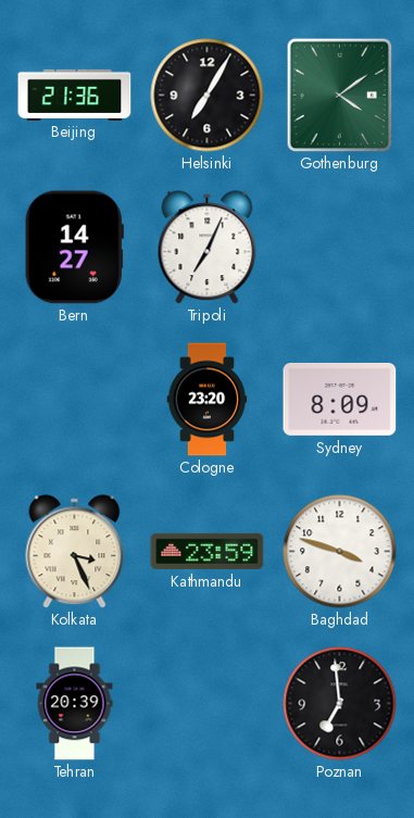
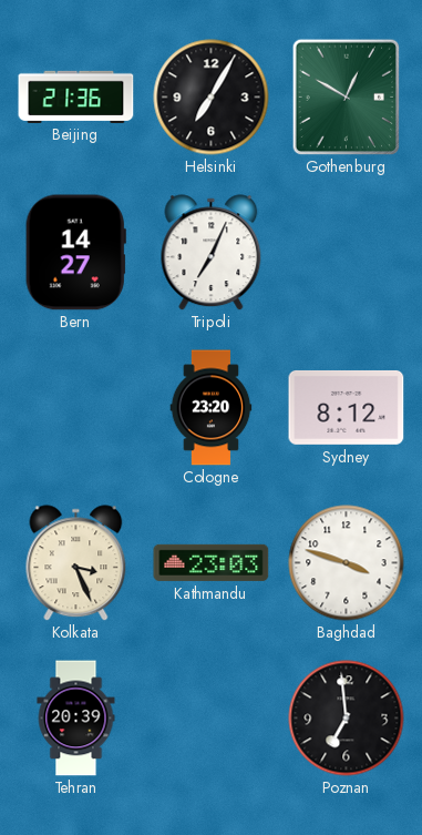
Gothenburg: 4:09 -> 12:50
Sydney: 8:09 -> 8:12
Kathmandu: 23:59 -> 23:03
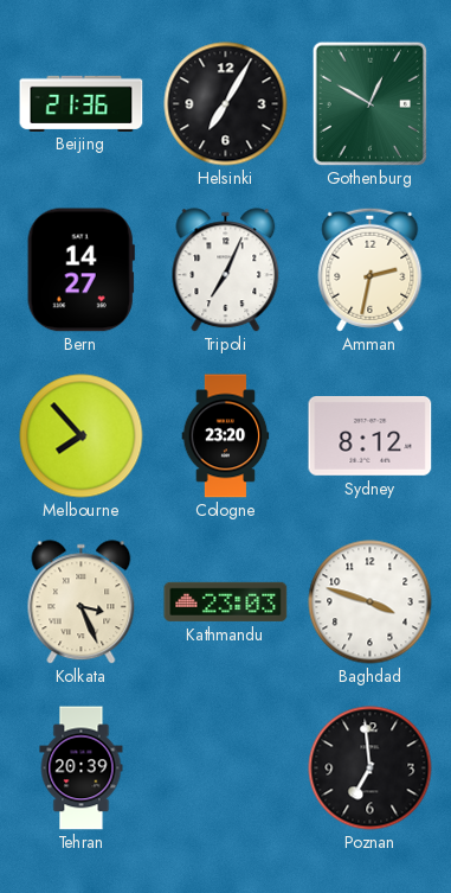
Amman: none -> 2:32
Melbourne: none -> 7:53
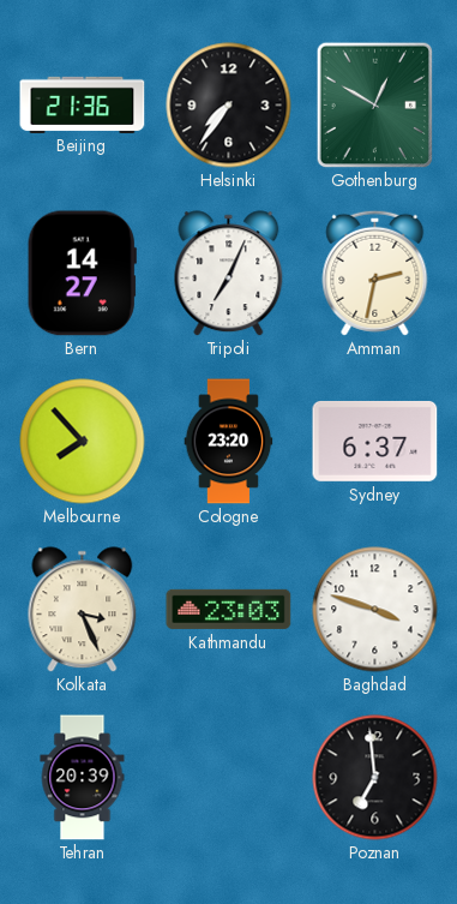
Helsinki: 7:05 -> 7:36
Sydney: 8:12 -> 6:37
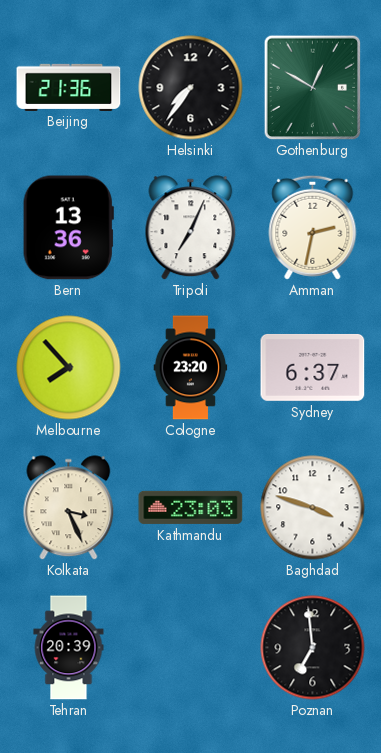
Bern: 14:27 -> 13:36
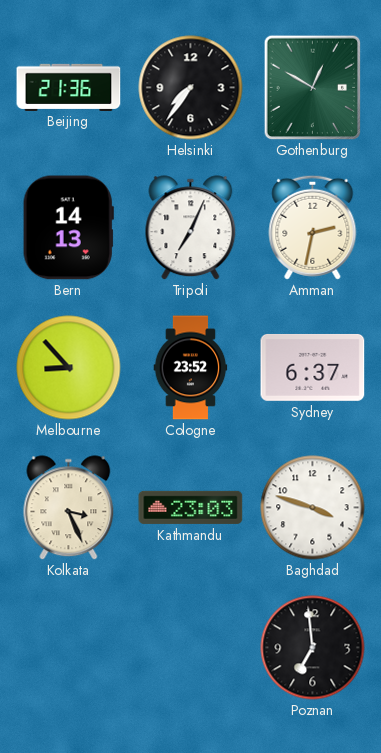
Bern: 13:36 -> 14:13
Melbourne: 7:53 -> 8:53
Cologne: 23:20 -> 23:52
Tehran: 20:39 -> none
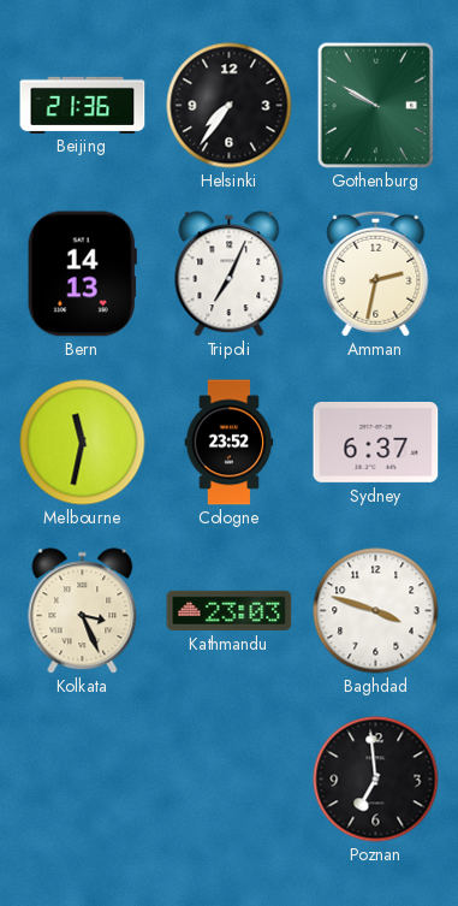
Gothenburg: 12:50 -> 9:50
Melbourne: 8:53 -> 11:32
